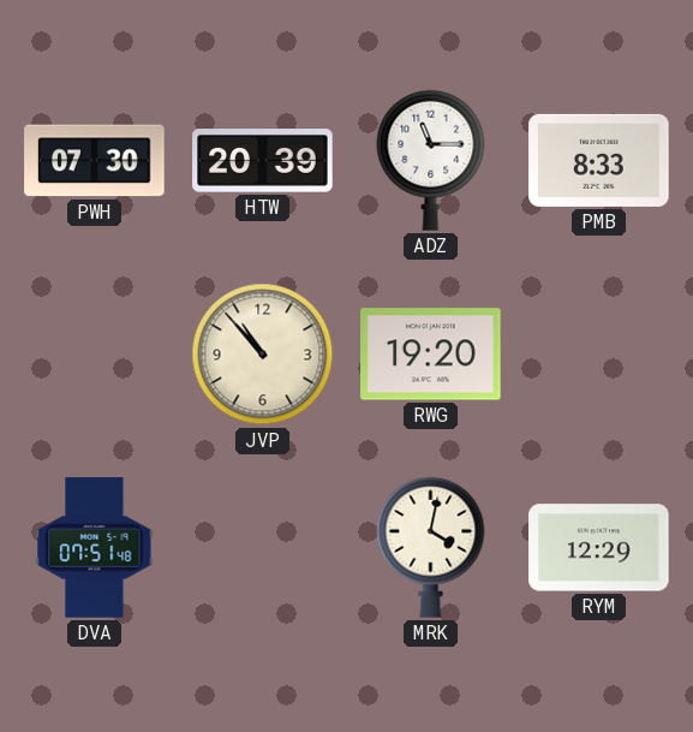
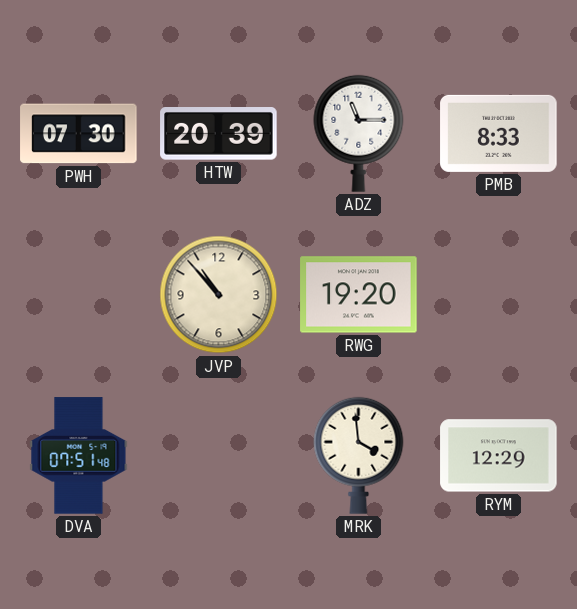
MRK: 4:02 -> 3:59
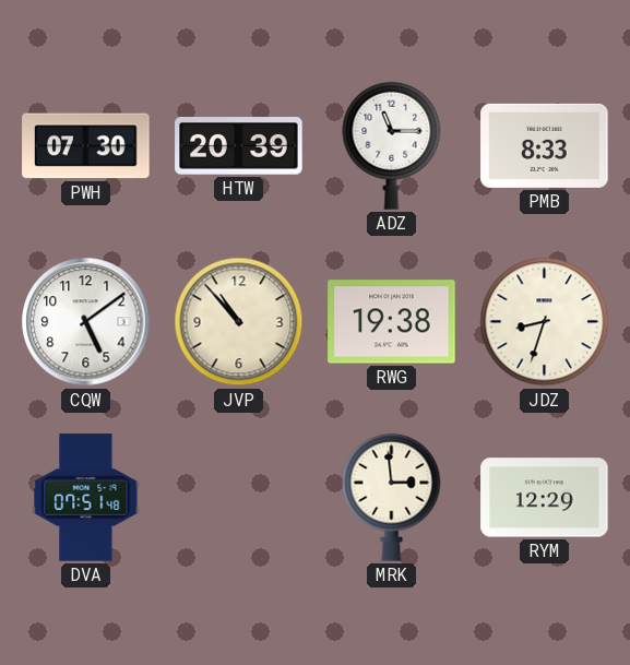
CQW: none -> 5:09
RWG: 19:20 -> 19:38
JDZ: none -> 8:33
MRK: 3:59 -> 2:59
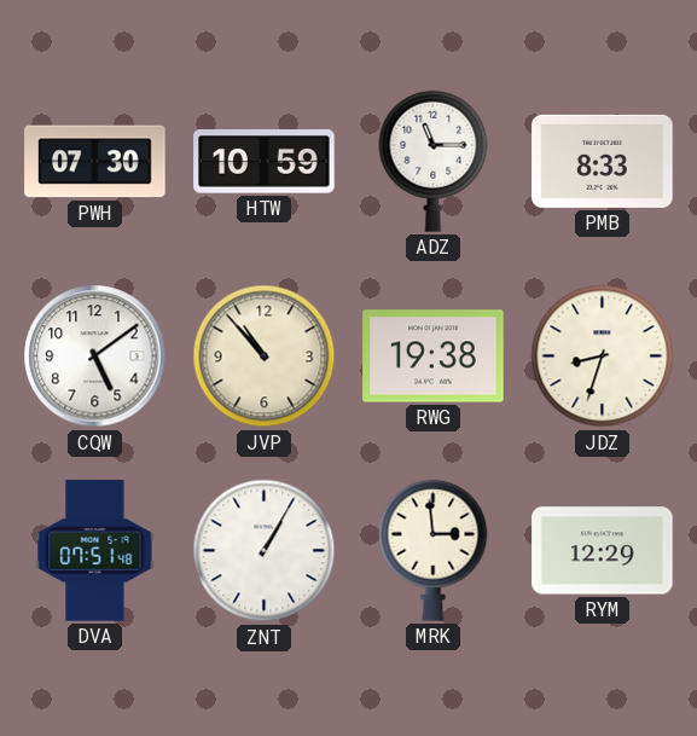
HTW: 20:39 -> 10:59
ZNT: none -> 1:05
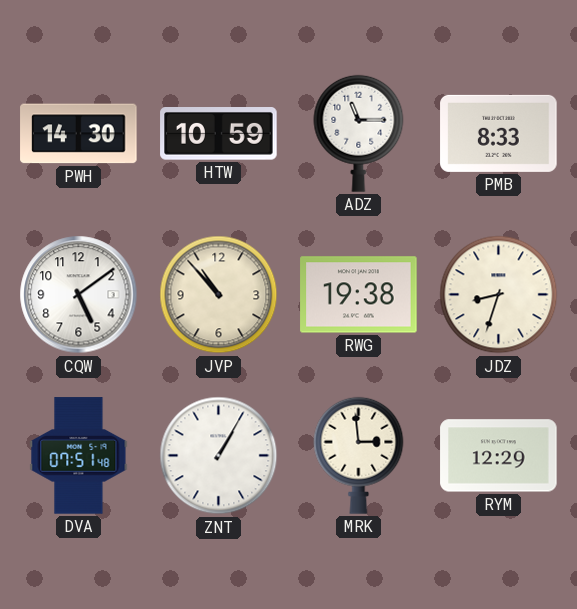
PWH: 07:30 -> 14:30
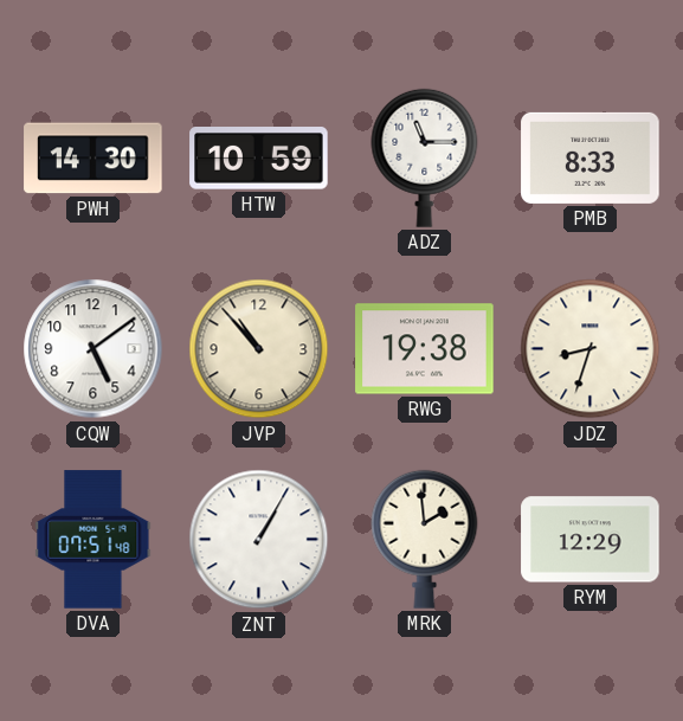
MRK: 2:59 -> 1:59
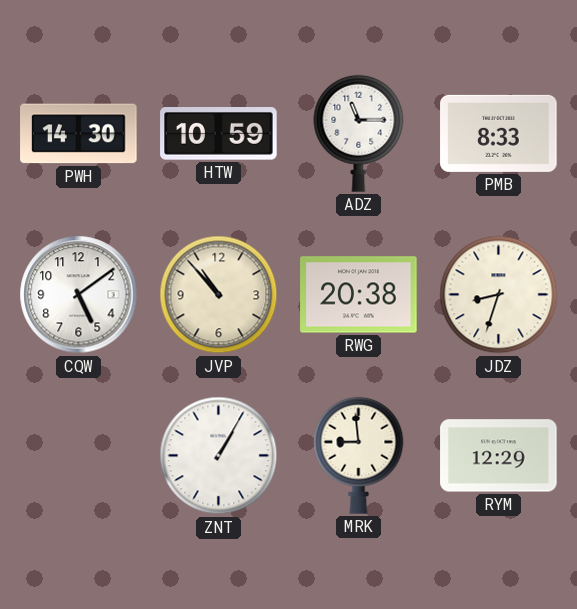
RWG: 19:38 -> 20:38
DVA: 07:51 -> none
MRK: 1:59 -> 8:59
